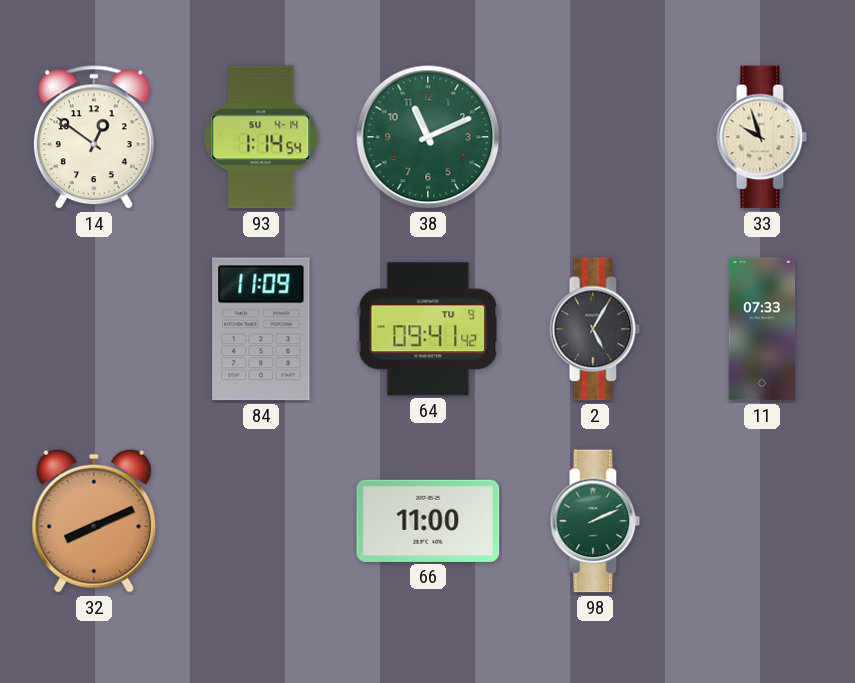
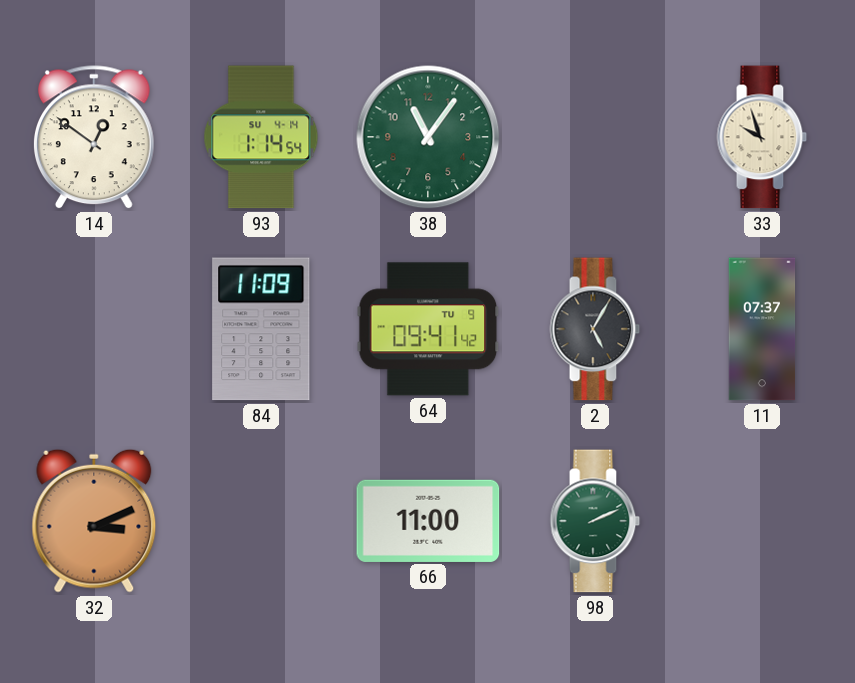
38: 11:11 -> 11:06
11: 07:33 -> 07:37
32: 8:11 -> 3:11
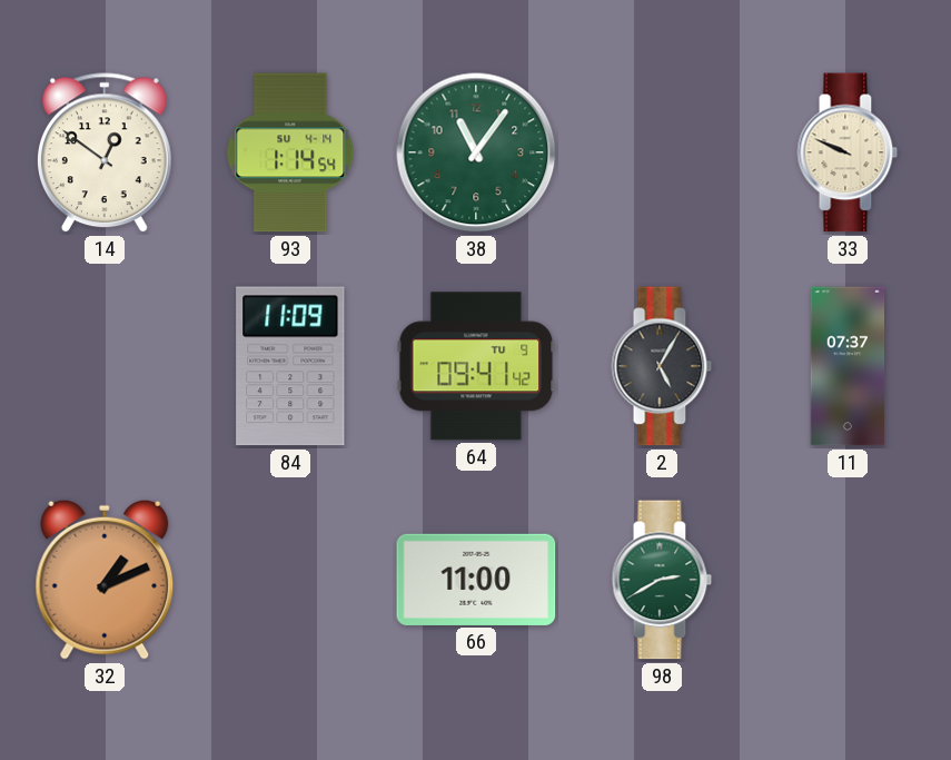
33: 9:57 -> 9:49
32: 3:11 -> 1:11
98: 2:11 -> 2:40
